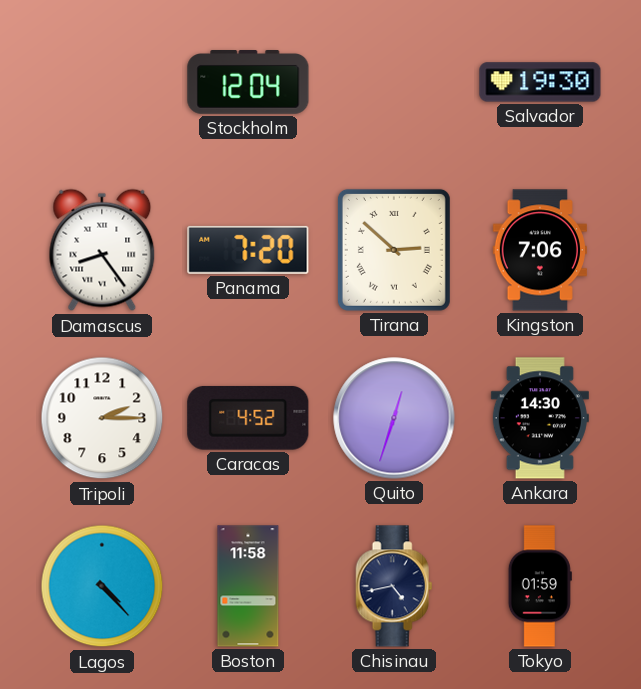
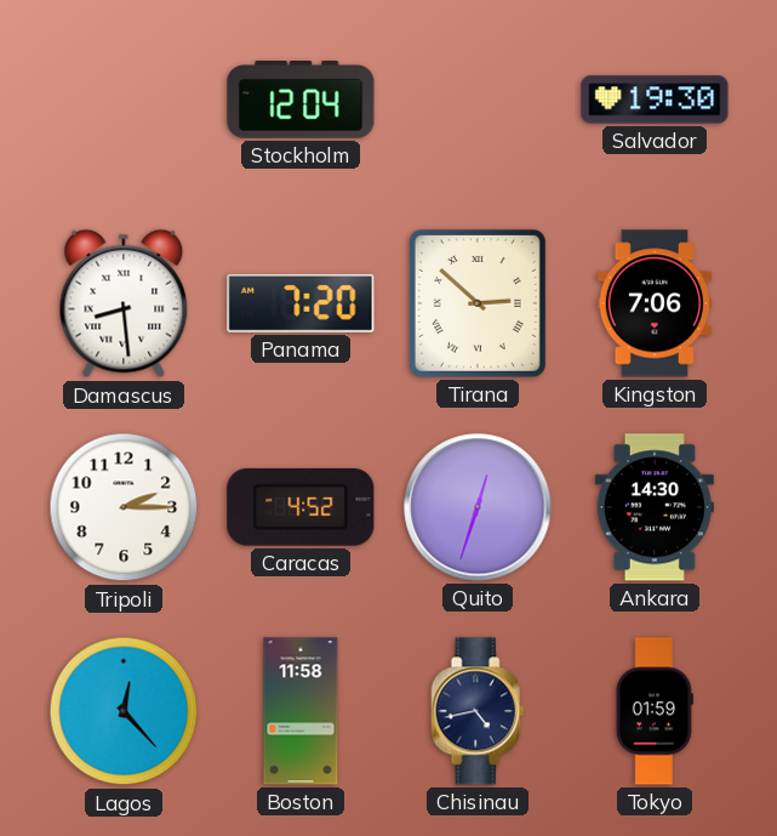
Damascus: 8:24 -> 8:29
Lagos: 4:23 -> 12:23
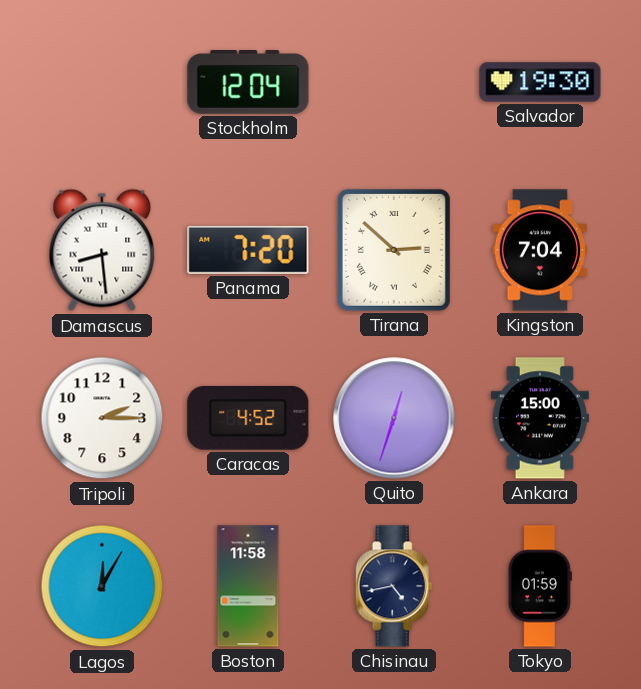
Kingston: 7:06 -> 7:04
Ankara: 14:30 -> 15:00
Lagos: 12:23 -> 12:05
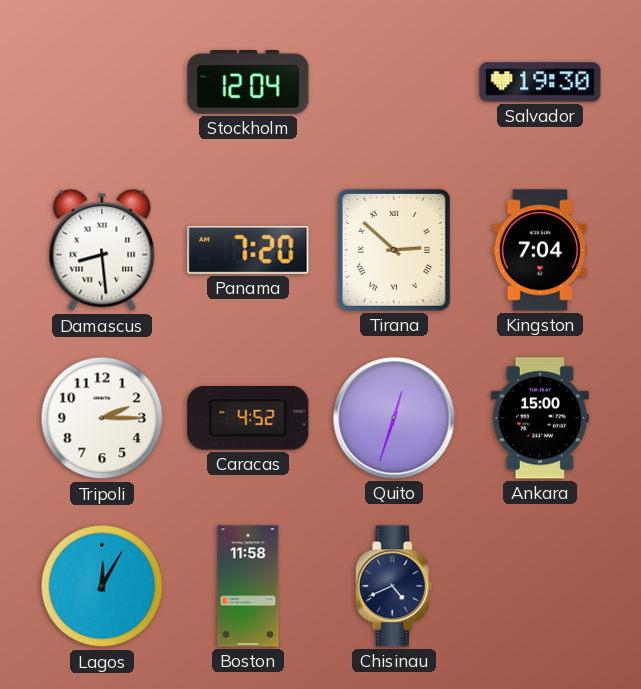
Chisinau: 4:43 -> 4:41
Tokyo: 01:59 -> none
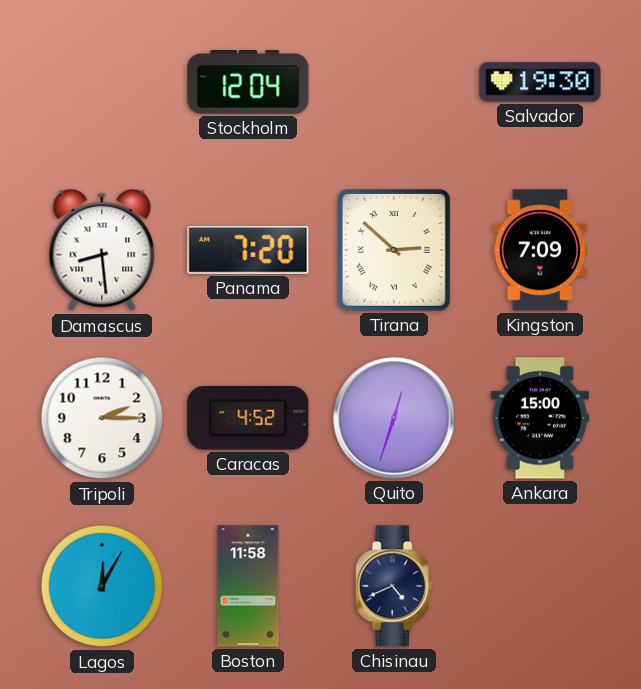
Kingston: 7:04 -> 7:09
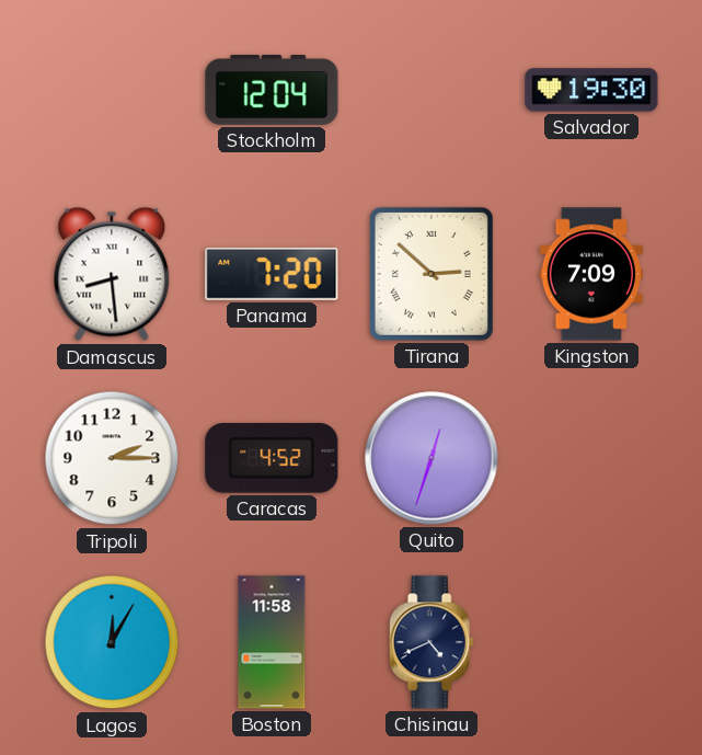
Ankara: 15:00 -> none
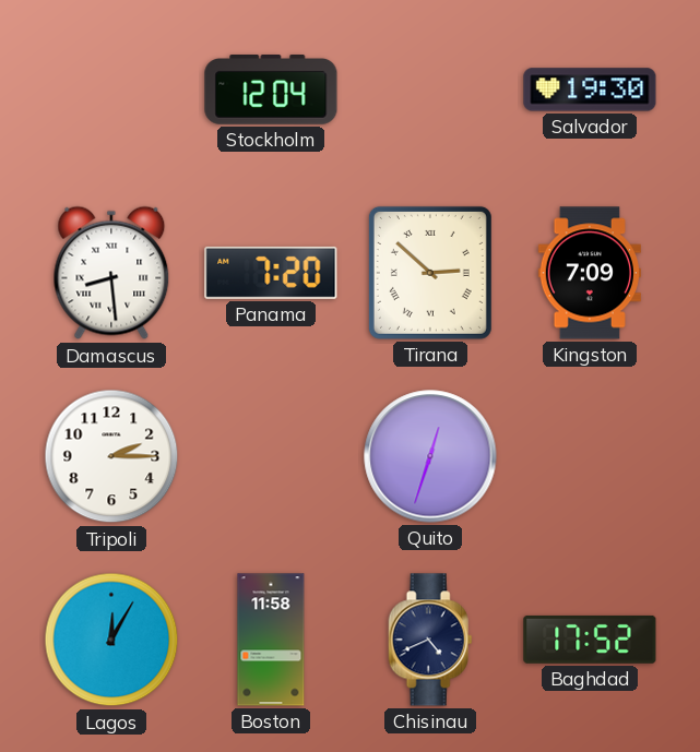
Caracas: 4:52 -> none
Baghdad: none -> 17:52
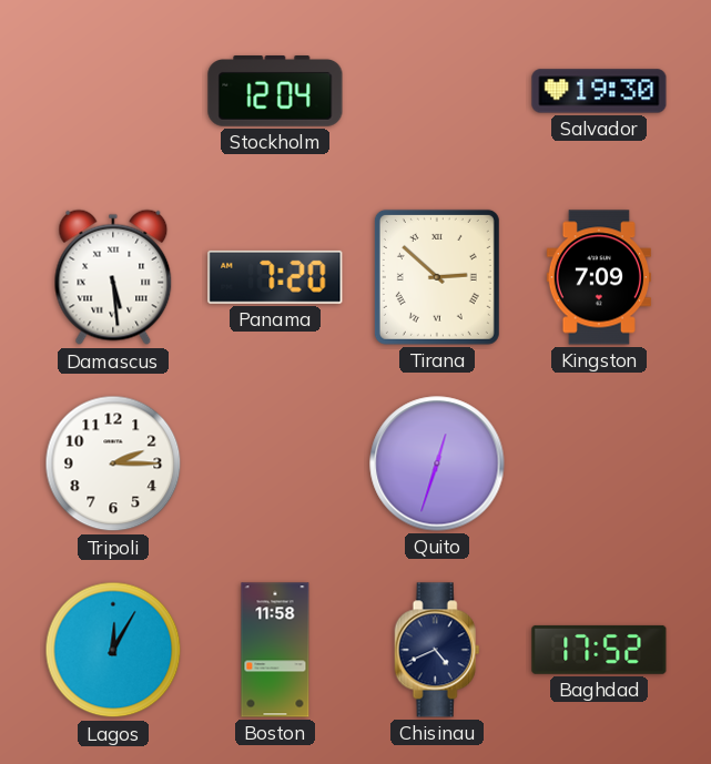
Damascus: 8:29 -> 5:29
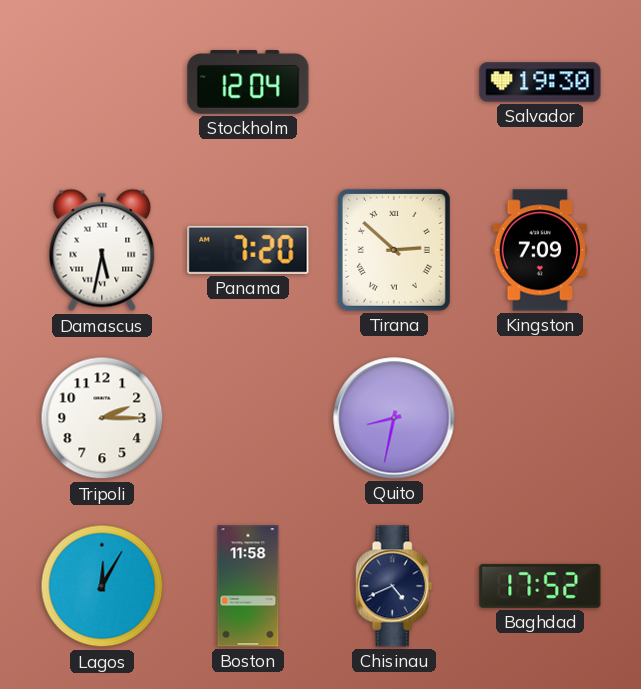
Damascus: 5:29 -> 5:32
Quito: 12:33 -> 8:32
